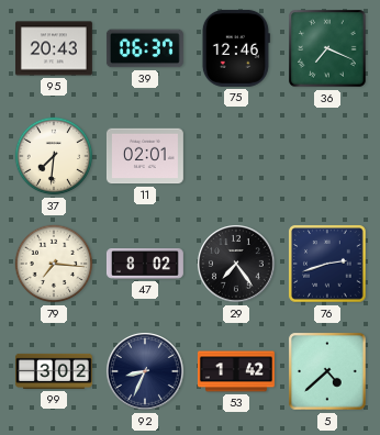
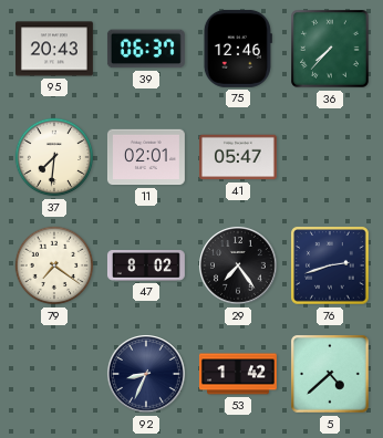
36: 7:19 -> 7:37
41: none -> 05:47
79: 7:16 -> 7:21
99: 3:02 -> none
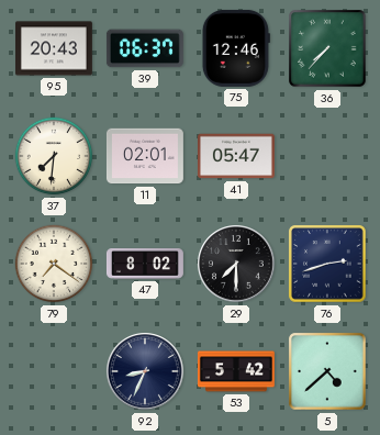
29: 7:24 -> 7:30
53: 1:42 -> 5:42
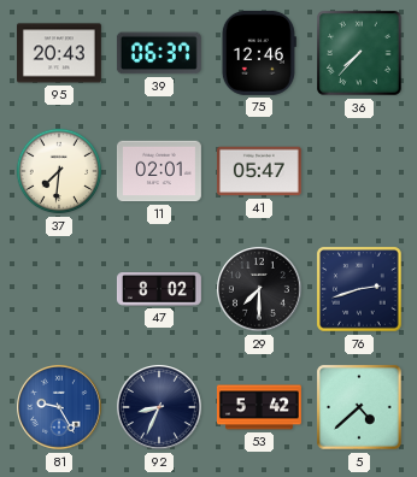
79: 7:21 -> none
81: none -> 9:25
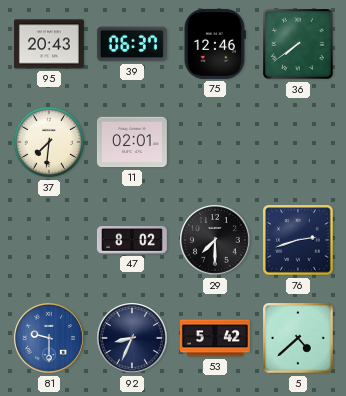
36: 7:37 -> 7:39
41: 05:47 -> none
81: 9:25 -> 9:30
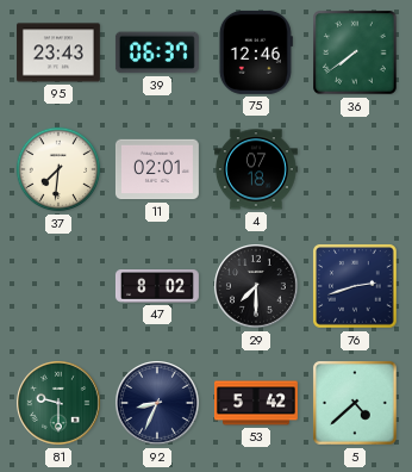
95: 20:43 -> 23:43
4: none -> 07:18
81 dial: blue -> green
